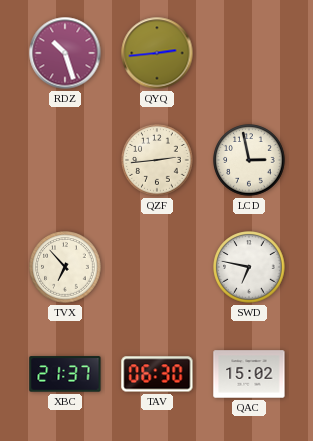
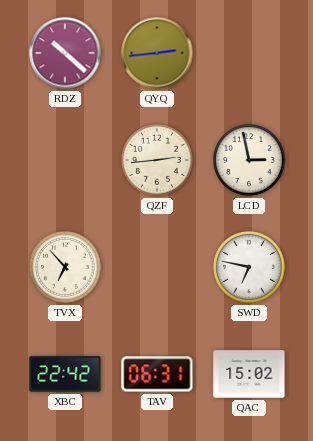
RDZ: 10:27 -> 10:22
XBC: 21:37 -> 22:42
TAV: 06:30 -> 06:31
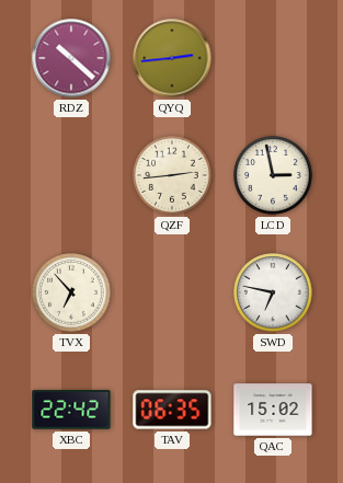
TAV: 06:31 -> 06:35
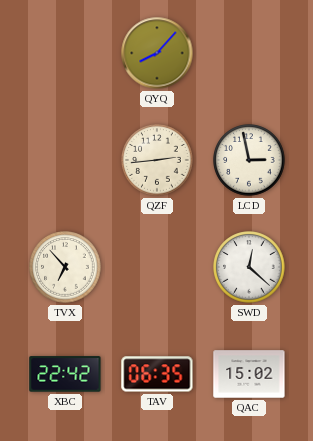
RDZ: 10:22 -> none
QYQ: 2:44 -> 8:07
SWD: 6:47 -> 12:22
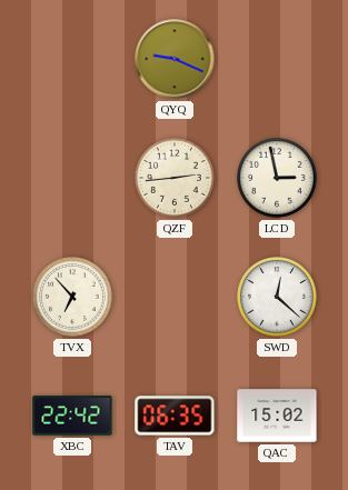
QYQ: 8:07 -> 9:19
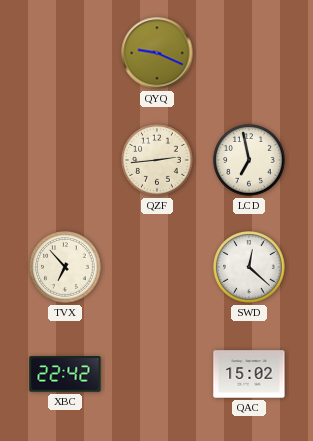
LCD: 2:58 -> 6:58
TAV: 06:35 -> none
